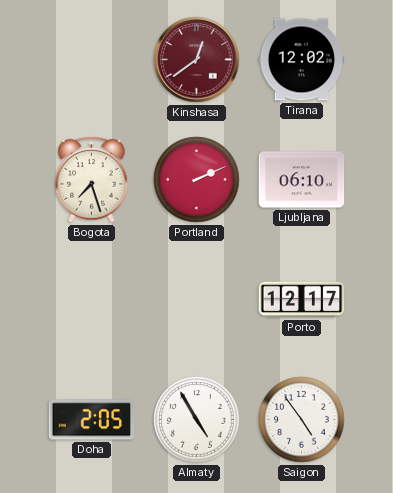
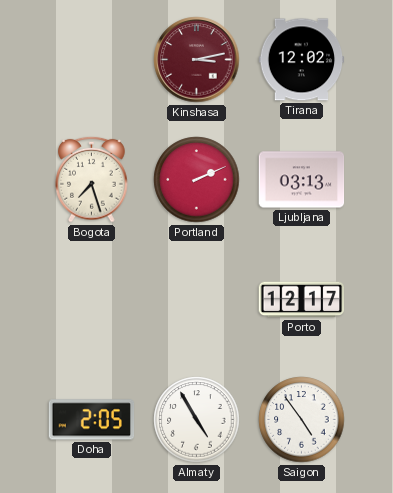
Kinshasa: 12:39 -> 3:13
Ljubljana: 06:10 -> 03:13
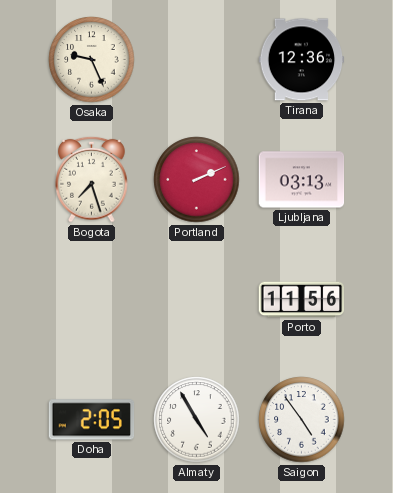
Osaka: none -> 9:26
Kinshasa: 3:13 -> none
Tirana: 12:02 -> 12:36
Porto: 12:17 -> 11:56
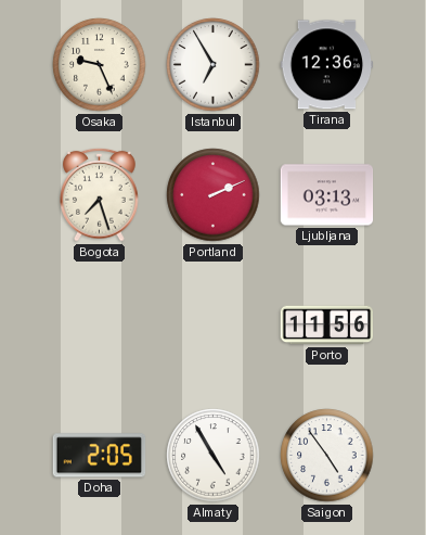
Istanbul: none -> 6:55
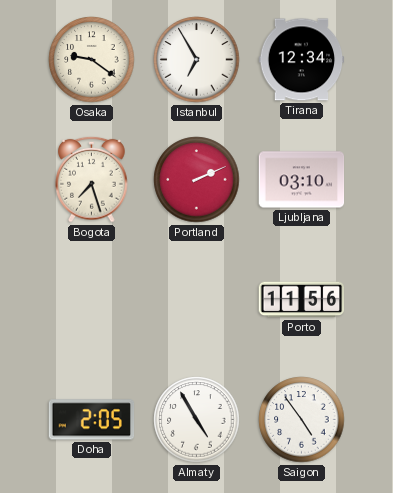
Osaka: 9:26 -> 9:21
Tirana: 12:36 -> 12:34
Ljubljana: 03:13 -> 03:10
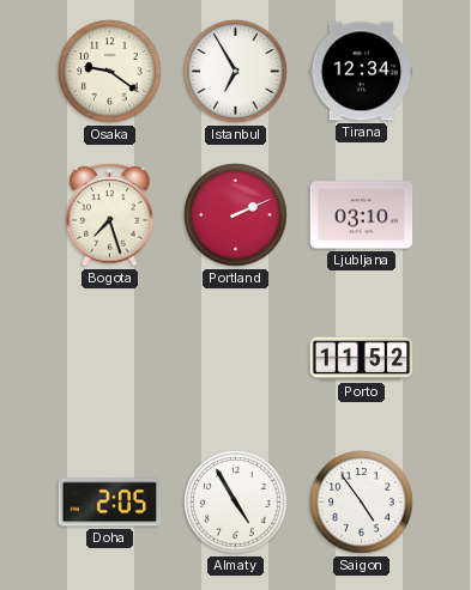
Porto: 11:56 -> 11:52
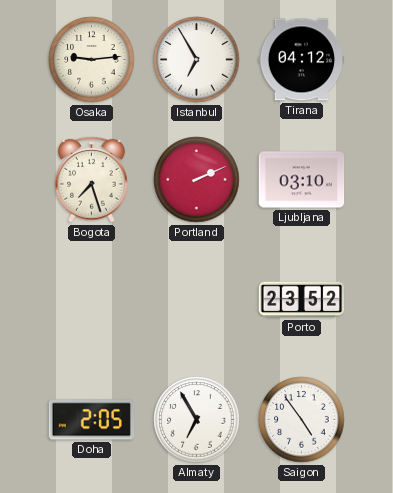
Osaka: 9:21 -> 9:14
Tirana: 12:34 -> 04:12
Porto: 11:52 -> 23:52
Almaty: 4:55 -> 6:55
